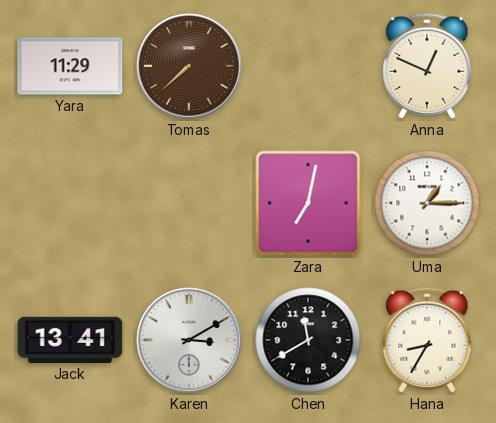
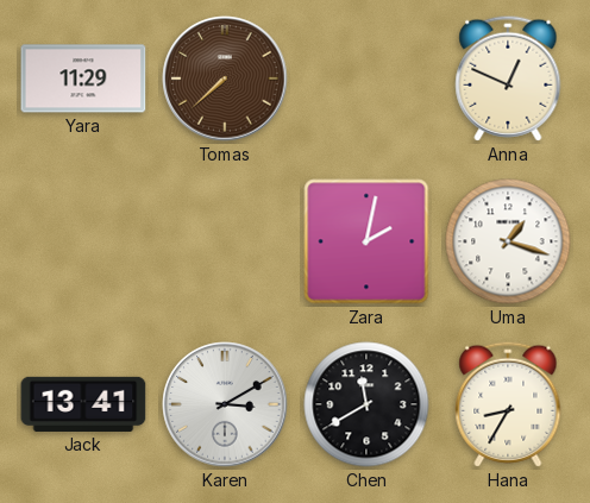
Zara: 7:02 -> 2:02
Uma: 1:15 -> 1:18
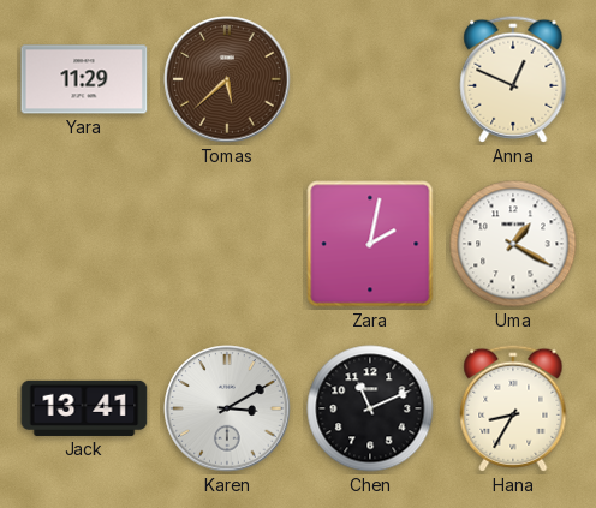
Tomas: 7:38 -> 5:38
Uma: 1:18 -> 1:20
Chen: 11:40 -> 11:11
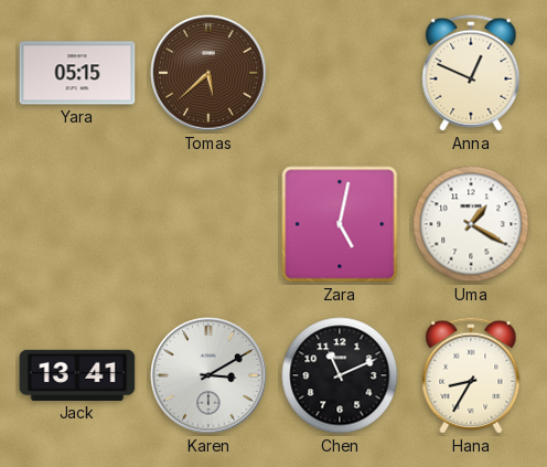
Yara: 11:29 -> 05:15
Zara: 2:02 -> 5:02
